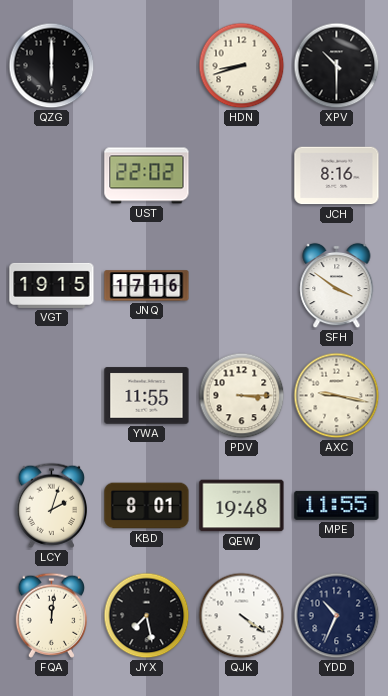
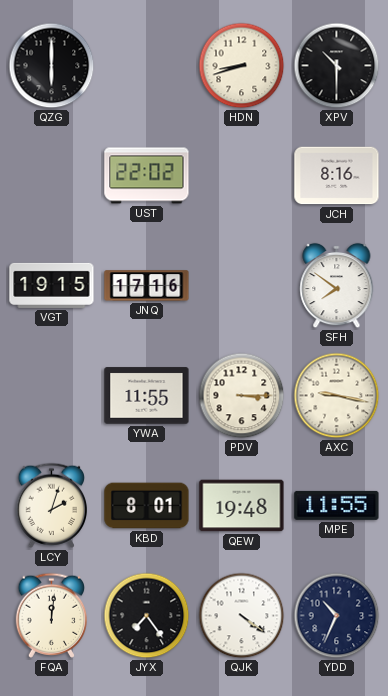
SFH: 3:51 -> 7:51
JYX: 7:28 -> 7:24
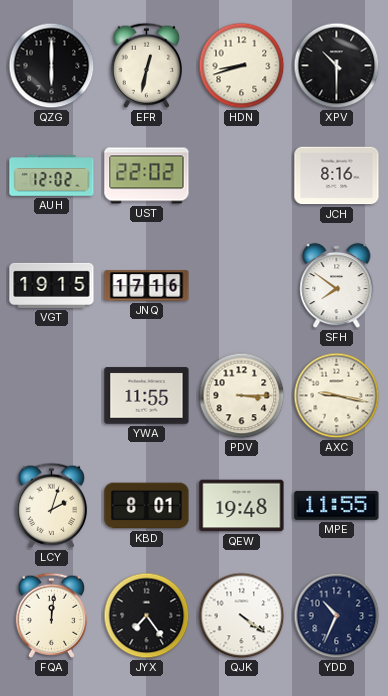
EFR: none -> 12:32
AUH: none -> 12:02
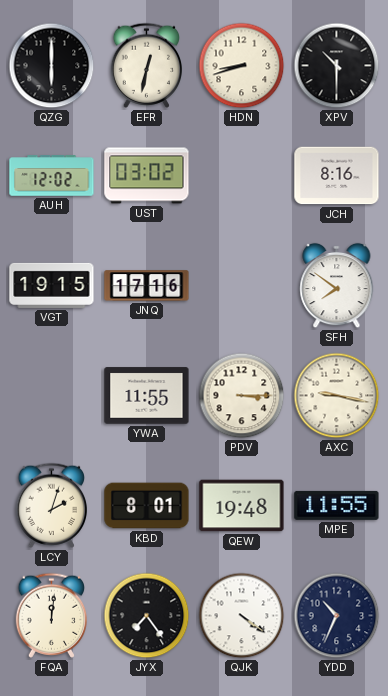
UST: 22:02 -> 03:02
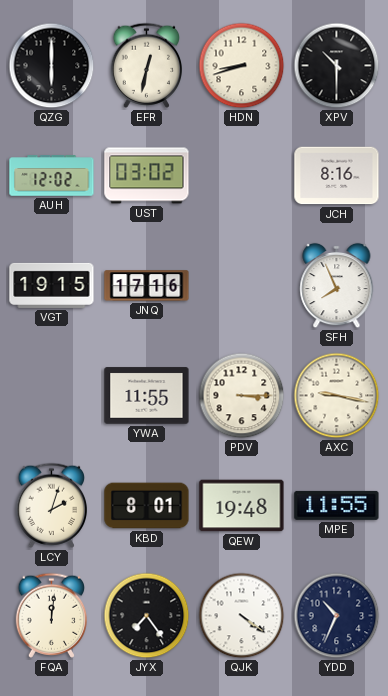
SFH: 7:51 -> 7:56
